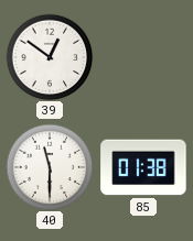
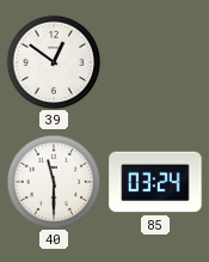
85: 01:38 -> 03:24
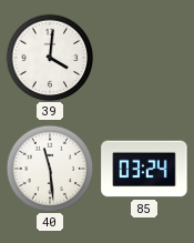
39: 12:51 -> 4:01
40: 11:30 -> 11:29
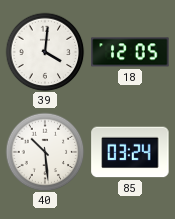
18: none -> 12:05
40: 11:29 -> 10:29
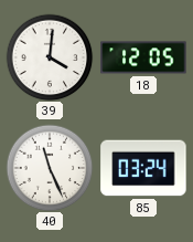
40: 10:29 -> 11:26
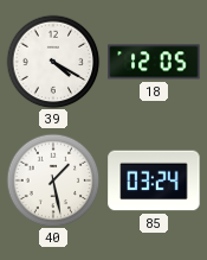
39: 4:01 -> 4:20
40: 11:26 -> 1:28
